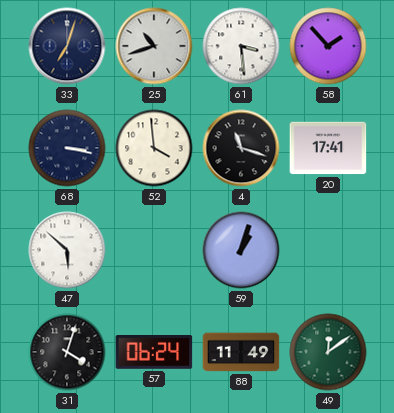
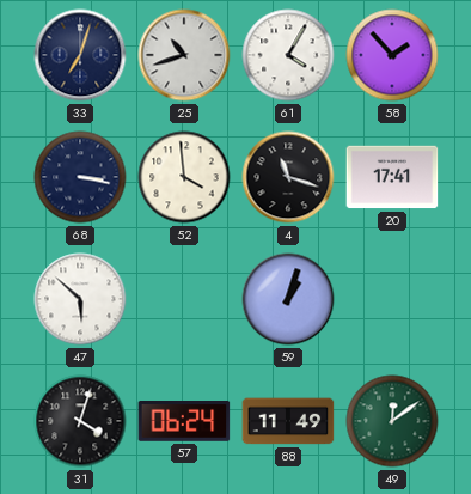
61: 3:29 -> 4:05
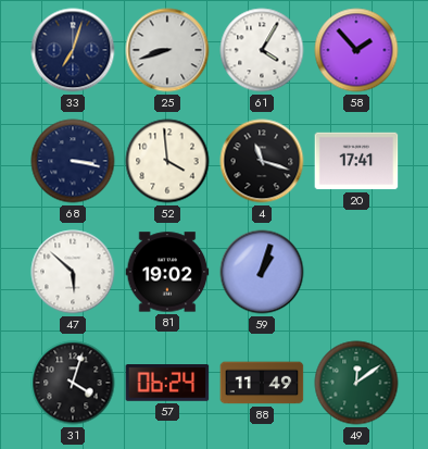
25: 10:42 -> 8:42
81: none -> 19:02
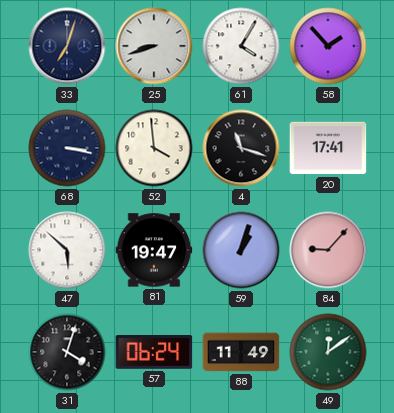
81: 19:02 -> 19:47
84: none -> 9:07
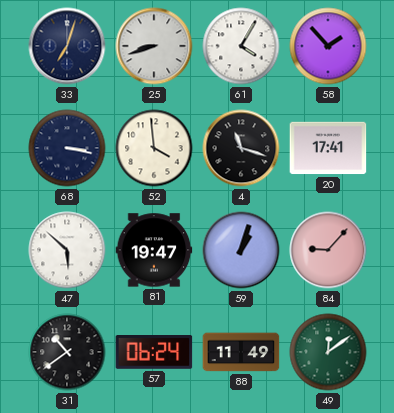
31: 4:03 -> 10:39
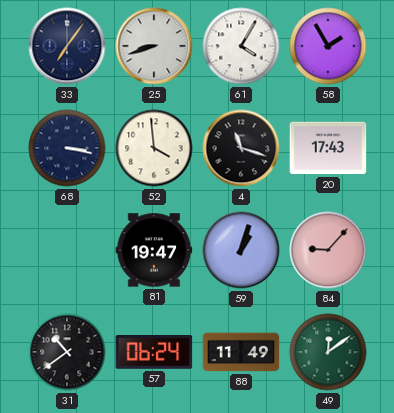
33: 7:03 -> 7:06
58: 1:53 -> 1:55
20: 17:41 -> 17:43
47: 5:52 -> none
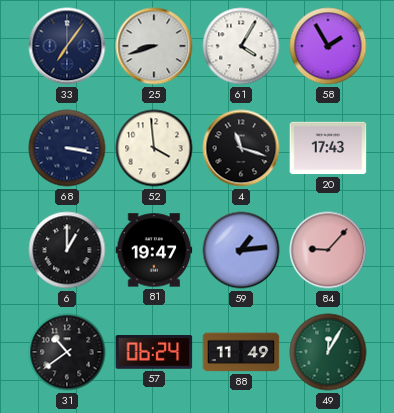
6: none -> 1:00
59: 1:03 -> 1:14
49: 12:09 -> 12:05
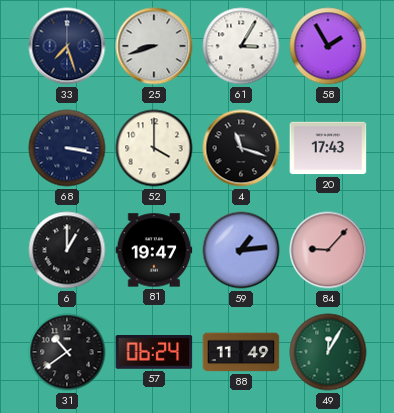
33: 7:06 -> 7:27
61: 4:05 -> 3:05
52: 3:59 -> 4:00
